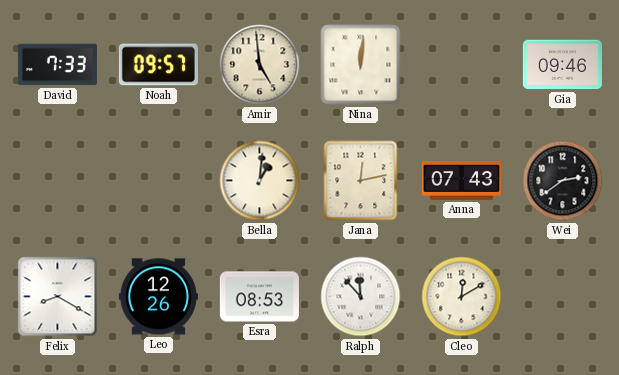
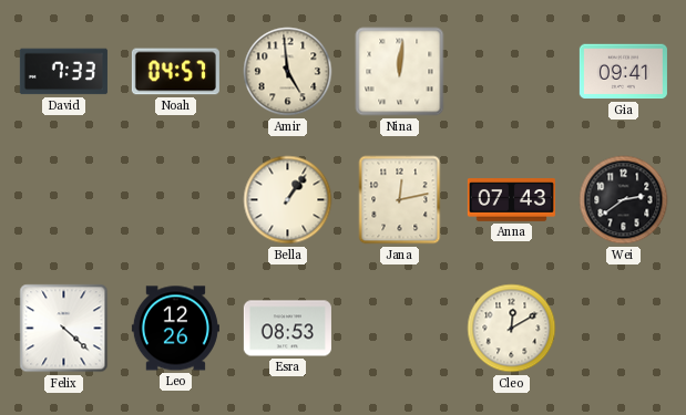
Noah: 09:57 -> 04:57
Gia: 09:46 -> 09:41
Bella: 1:01 -> 1:06
Felix: 8:20 -> 4:22
Ralph: 11:53 -> none
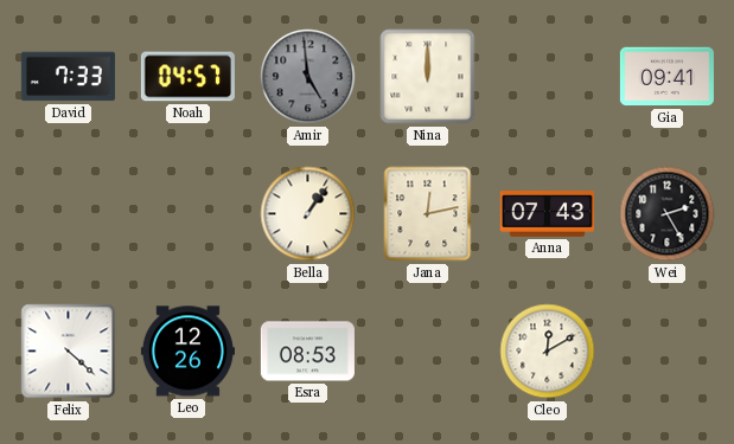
Amir dial: cream -> grey
Nina: 12:01 -> 12:00
Wei: 2:39 -> 2:25
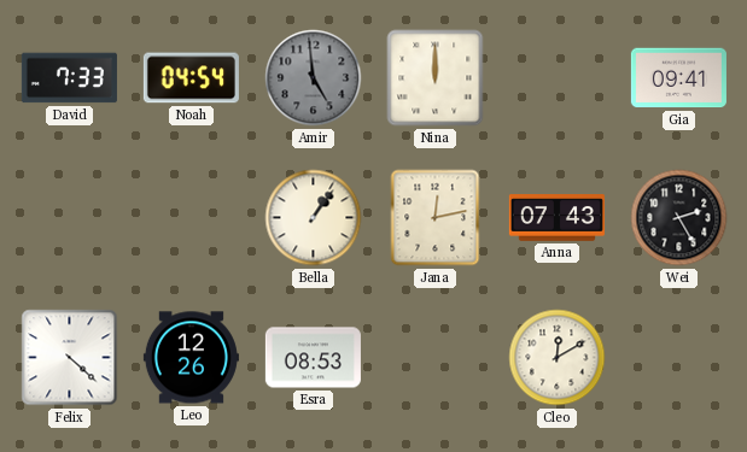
Noah: 04:57 -> 04:54
